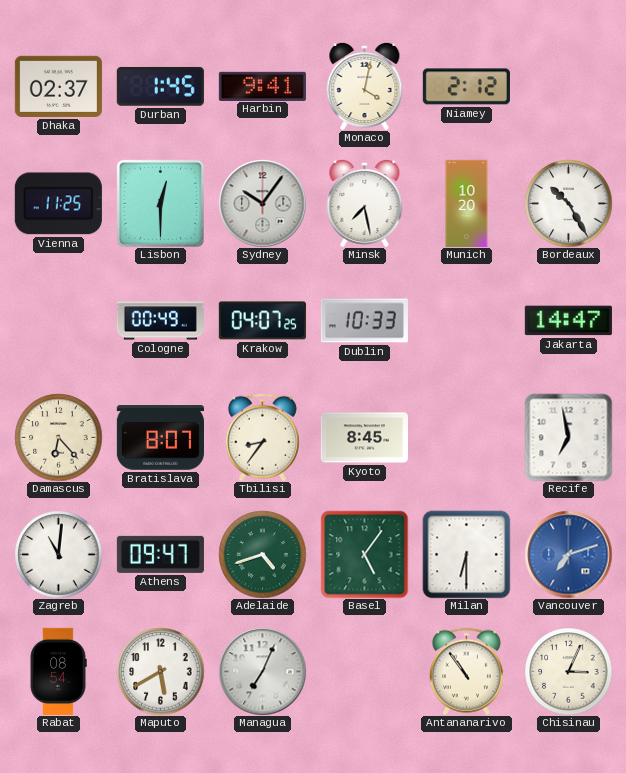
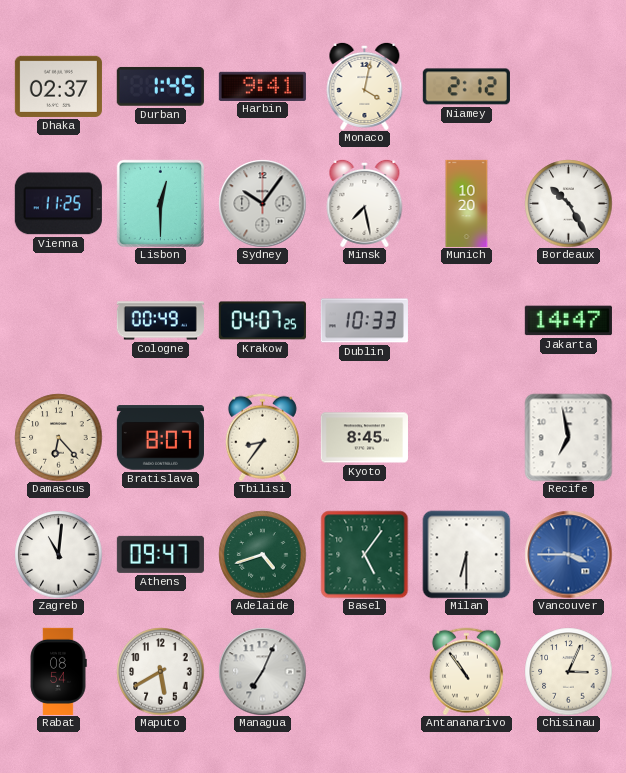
Vancouver: 7:12 -> 3:45
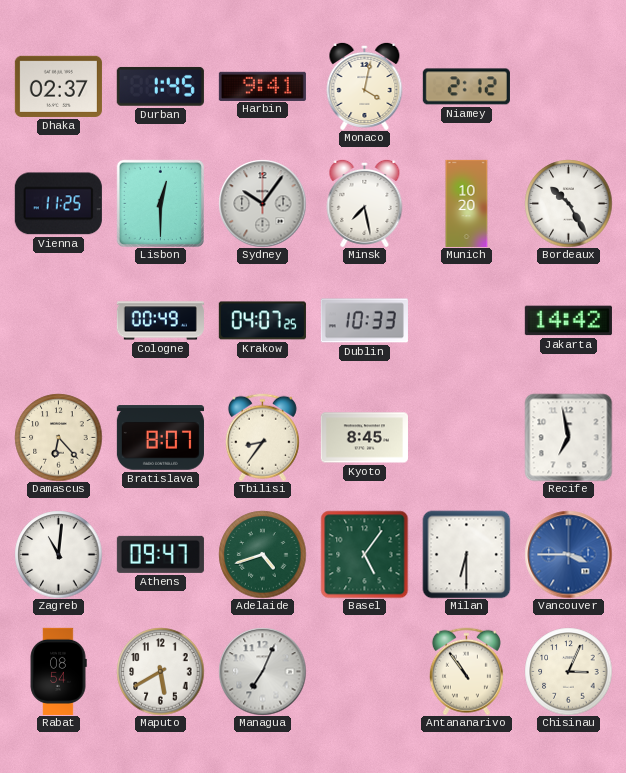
Jakarta: 14:47 -> 14:42
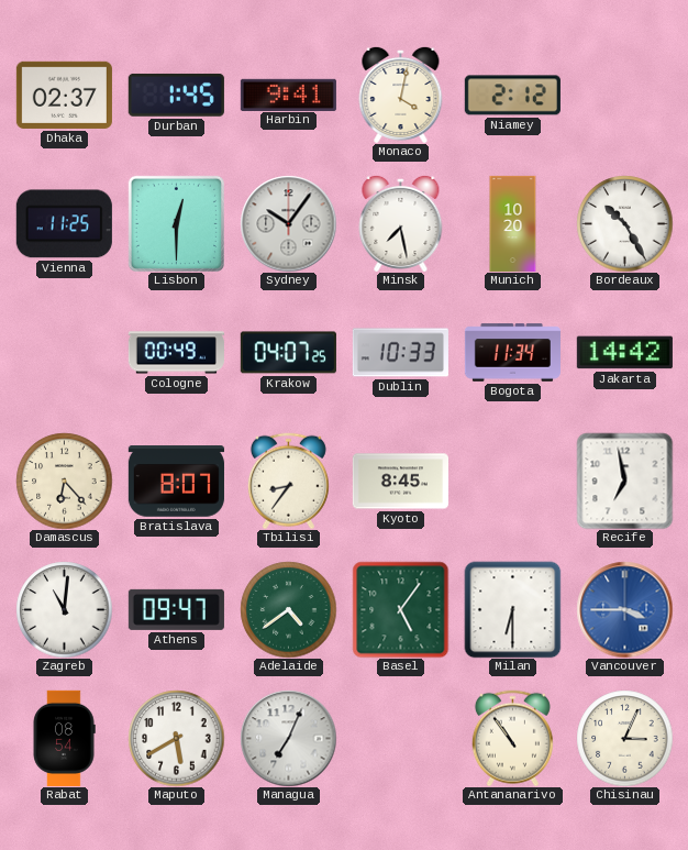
Bogota: none -> 11:34
Adelaide: 4:42 -> 4:39
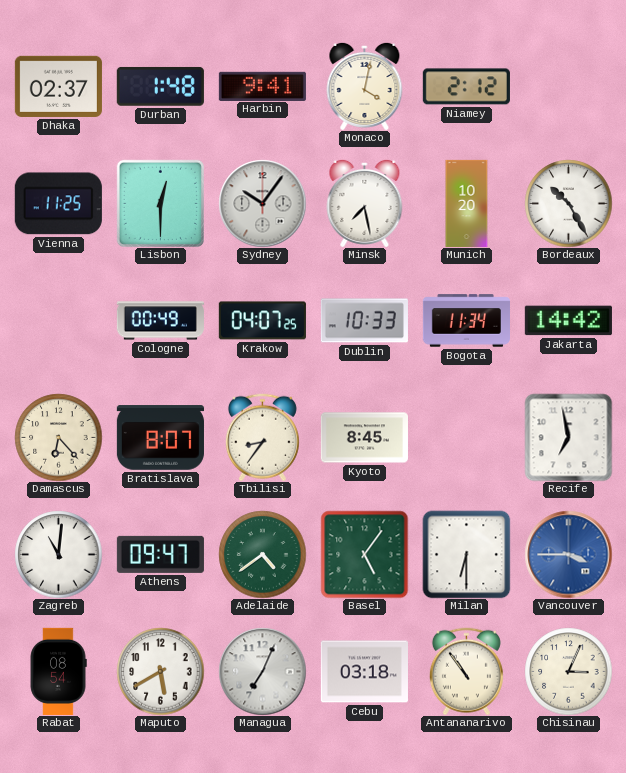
Durban: 1:45 -> 1:48
Cebu: none -> 03:18
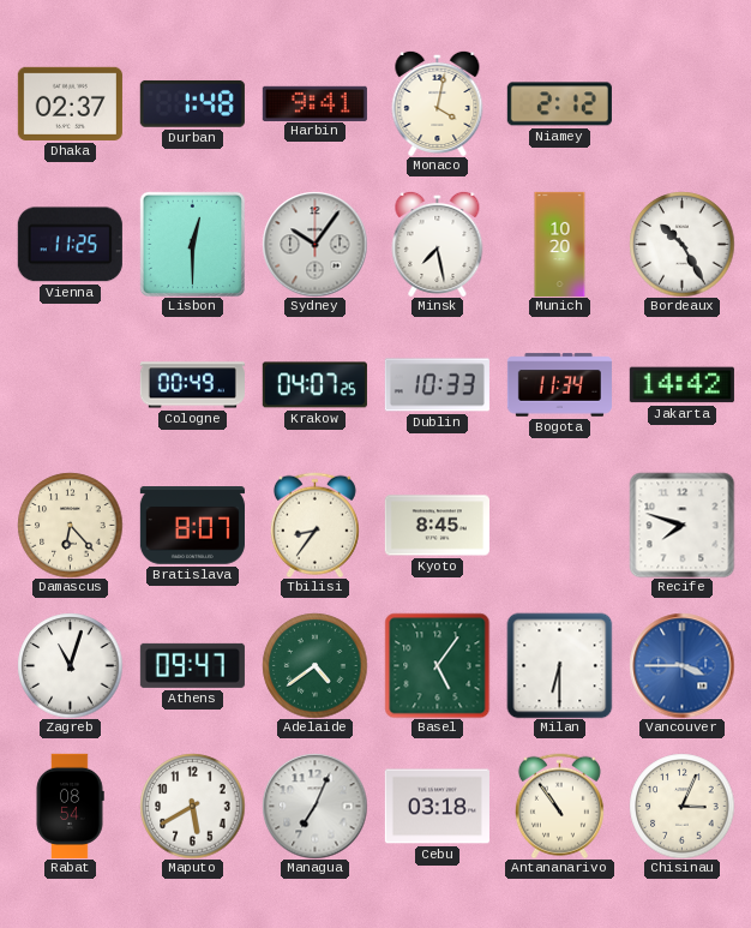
Recife: 6:58 -> 7:48
Zagreb: 11:01 -> 11:03
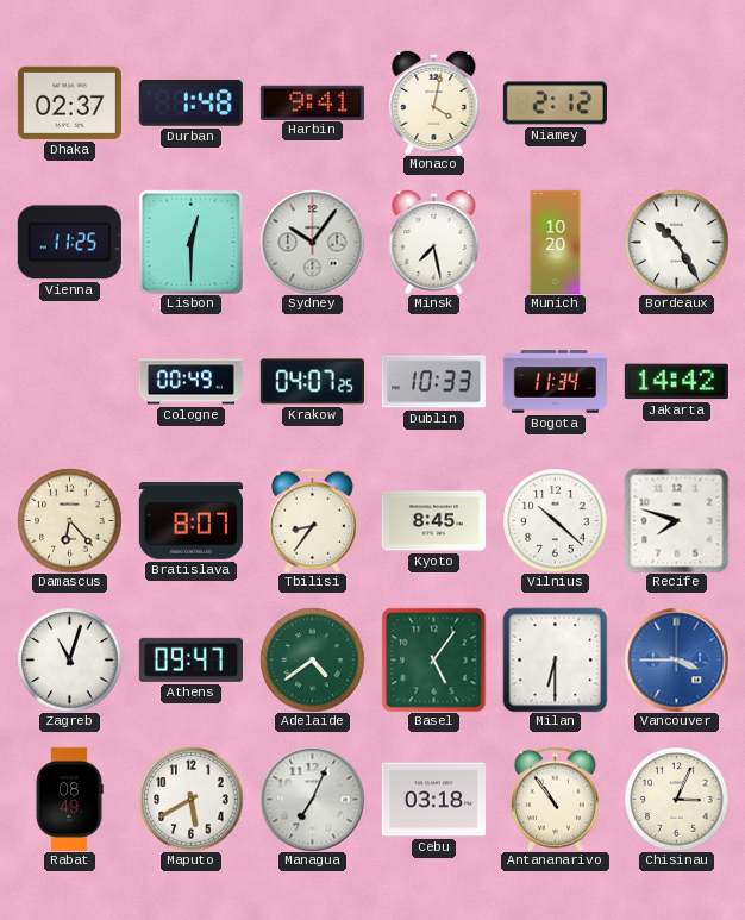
Vilnius: none -> 10:22
Rabat: 08:54 -> 08:49
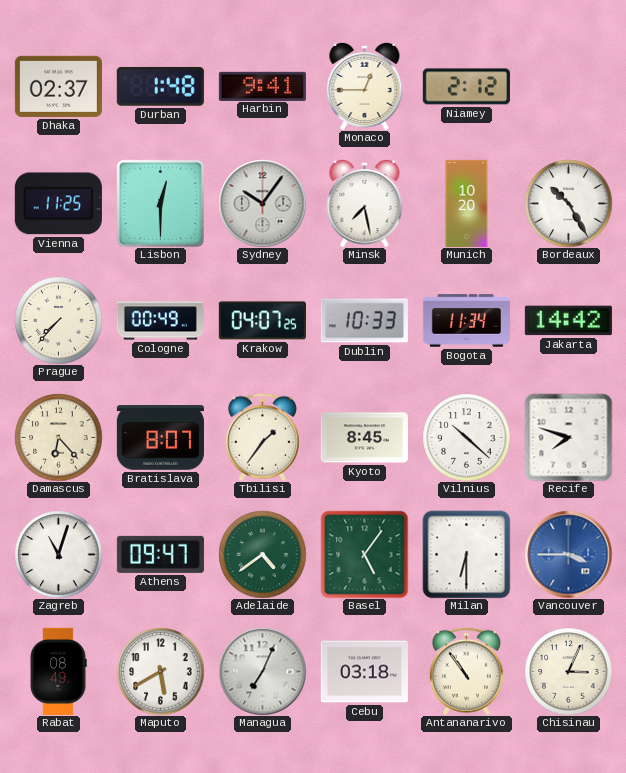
Monaco: 4:02 -> 12:45
Prague: none -> 7:37
Tbilisi: 8:36 -> 1:36
